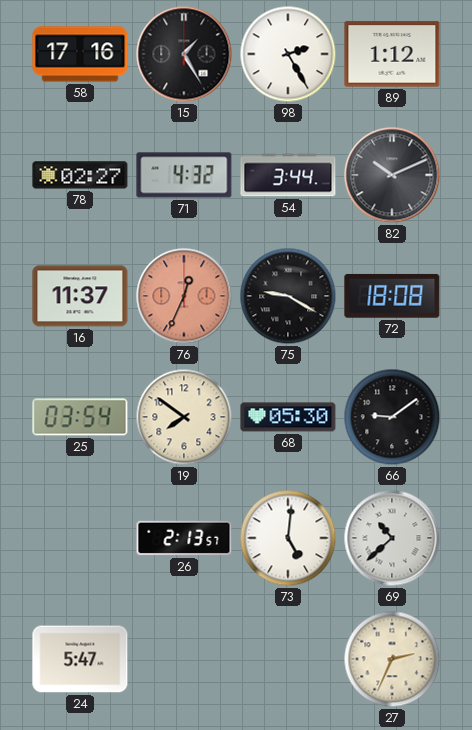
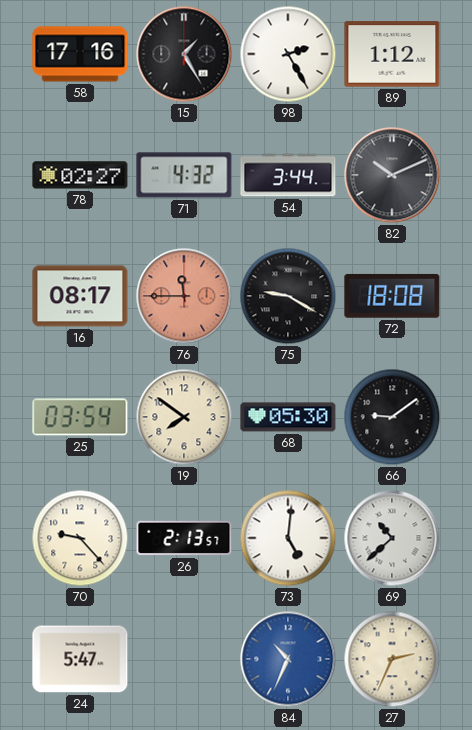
16: 11:37 -> 08:17
76: 12:34 -> 11:45
70: none -> 9:23
84: none -> 10:34
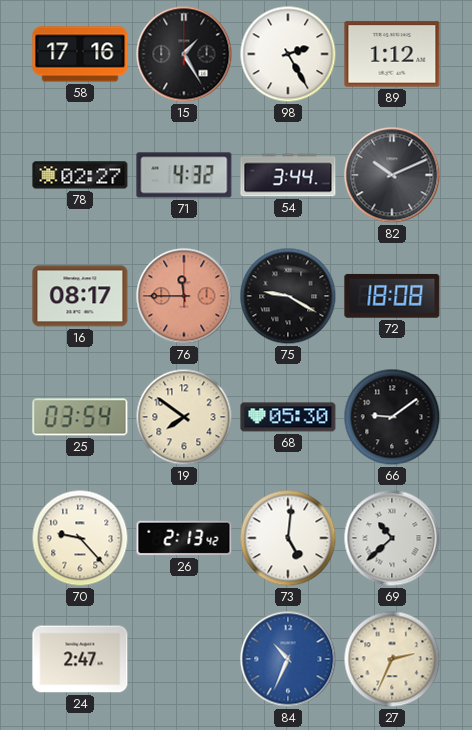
26: 2:13:57 -> 2:13:42
24: 5:47 -> 2:47
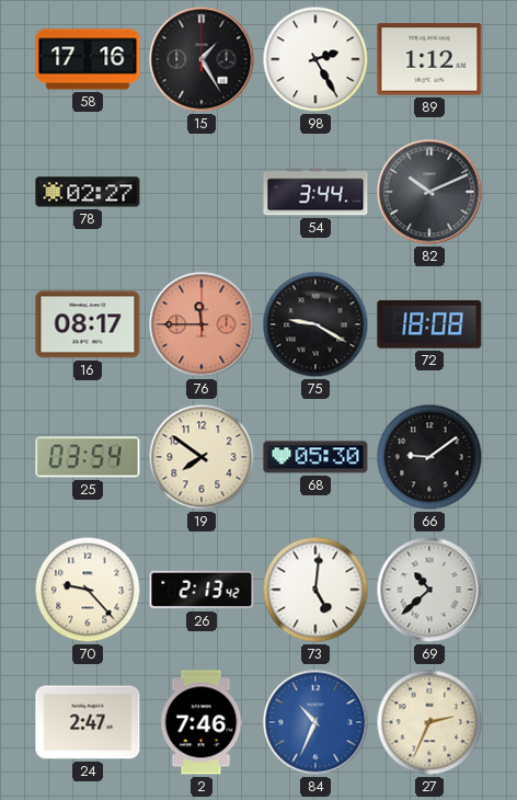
71: 4:32 -> none
2: none -> 7:46
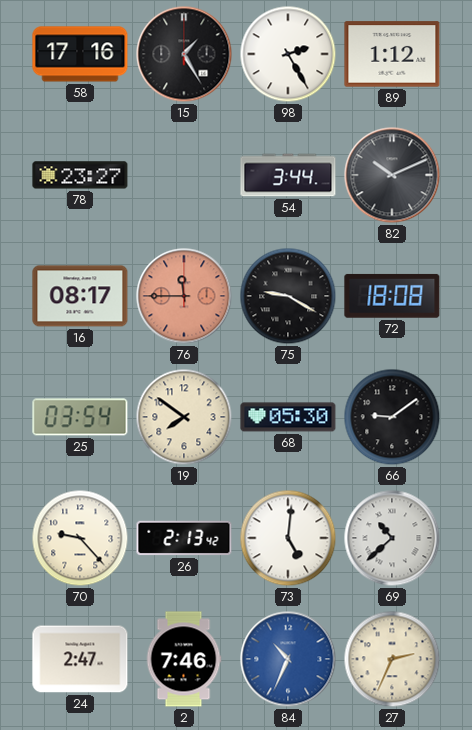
78: 02:27 -> 23:27
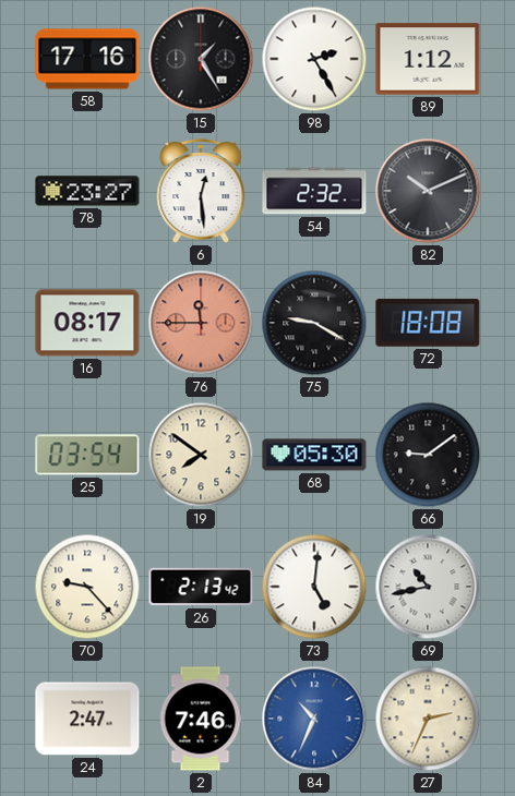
6: none -> 12:29
54: 3:44 -> 2:32
69: 10:38 -> 10:43
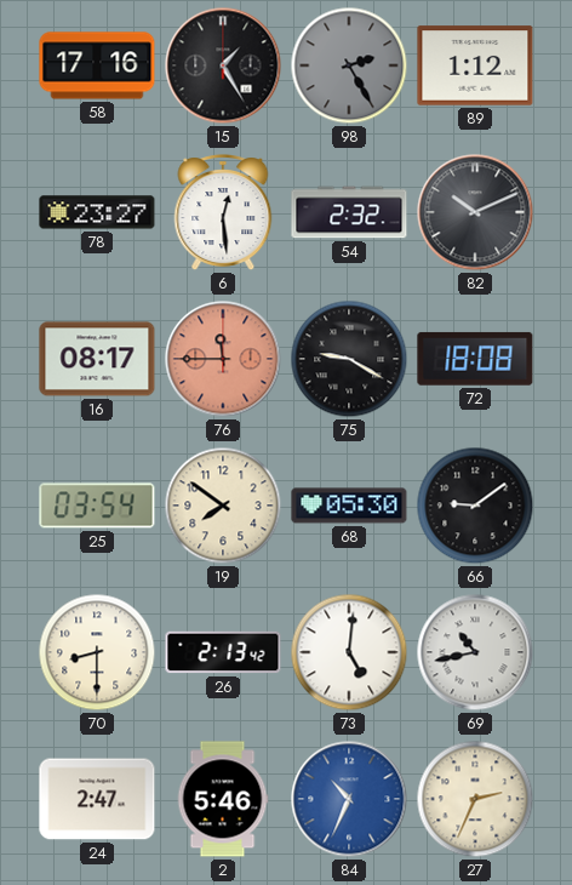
98 dial: white -> grey
70: 9:23 -> 8:30
2: 7:46 -> 5:46
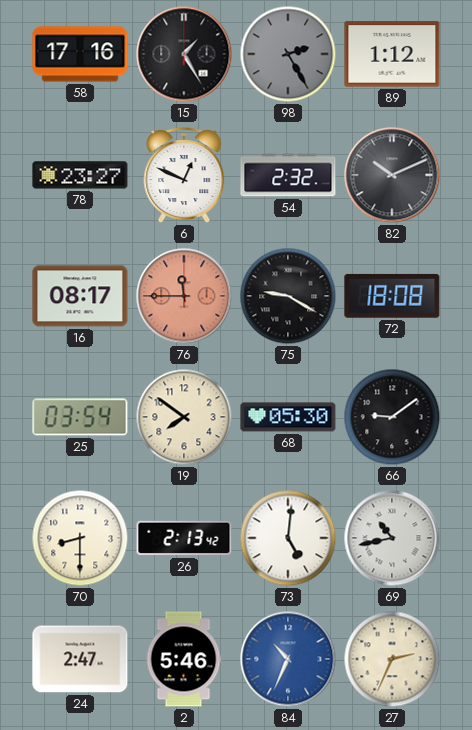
6: 12:29 -> 12:49
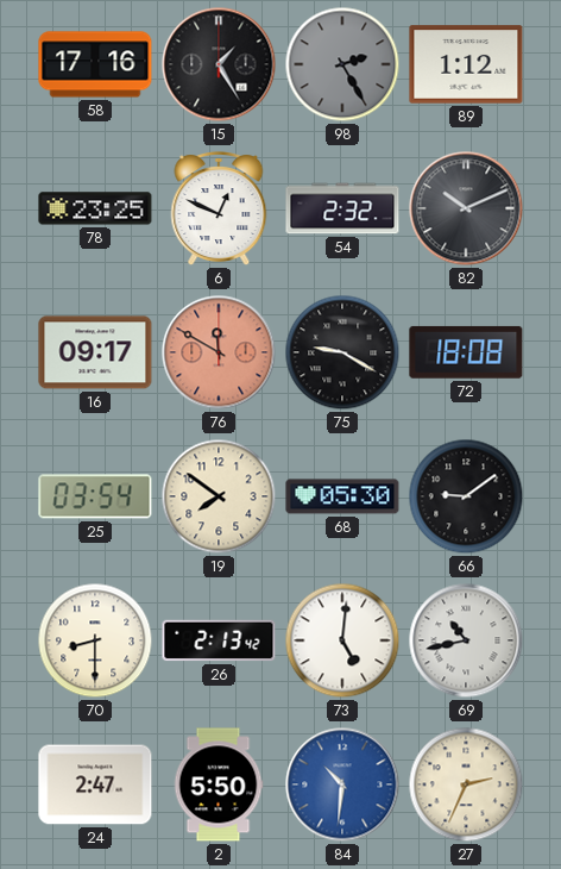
78: 23:27 -> 23:25
16: 08:17 -> 09:17
76: 11:45 -> 11:50
2: 5:46 -> 5:50
84: 10:34 -> 10:31
